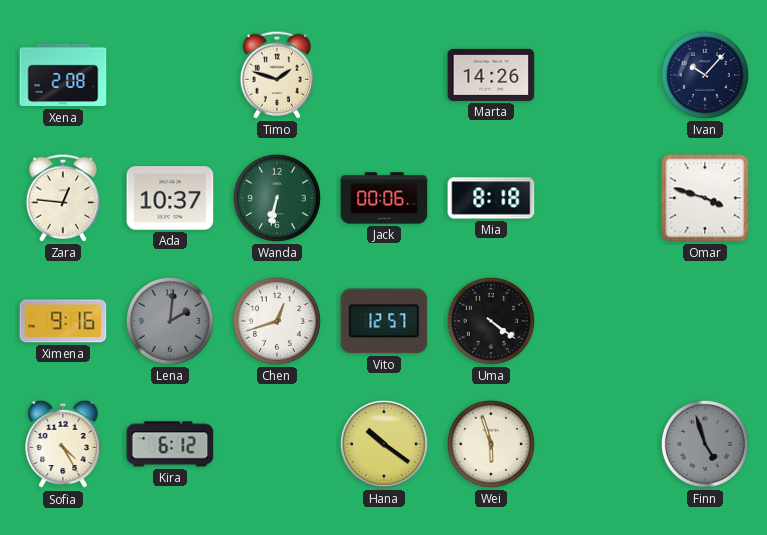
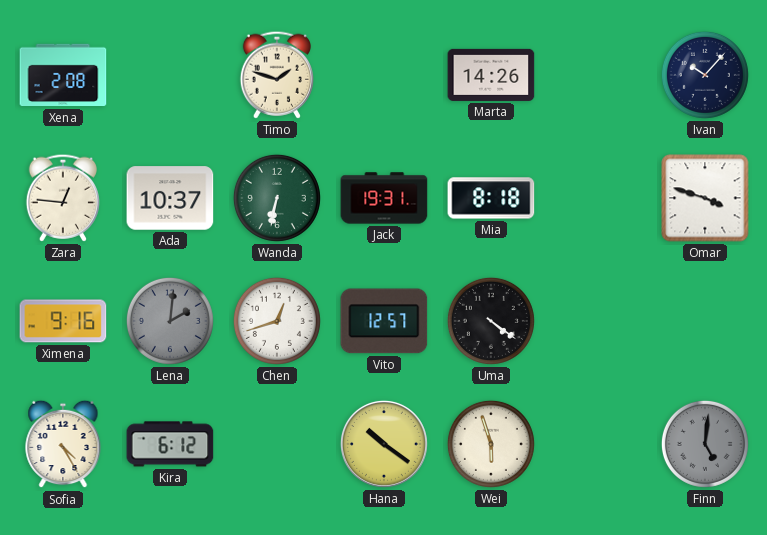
Jack: 00:06 -> 19:31
Finn: 4:57 -> 5:01
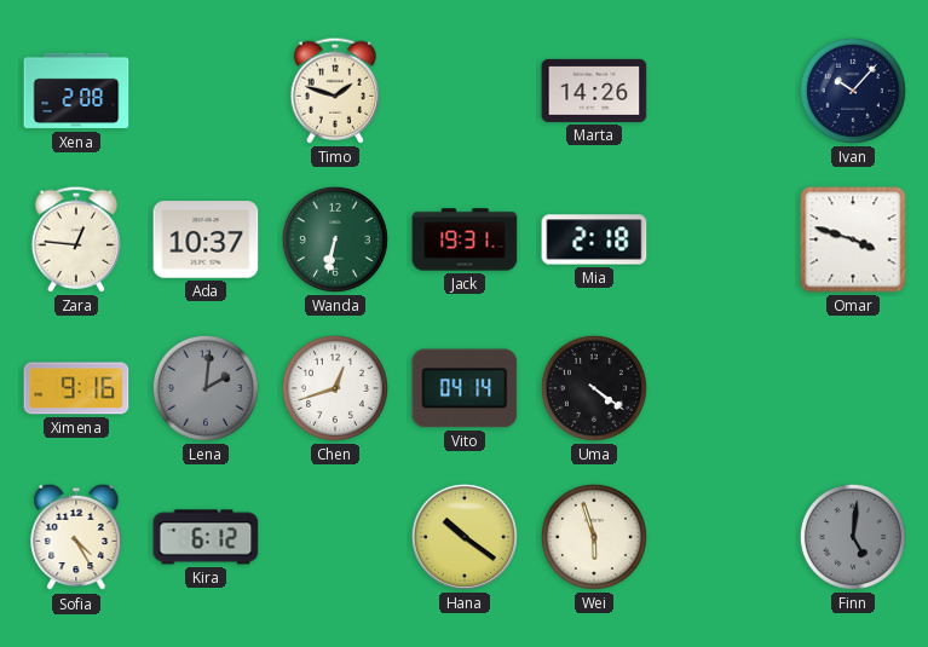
Mia: 8:18 -> 2:18
Vito: 12:57 -> 04:14
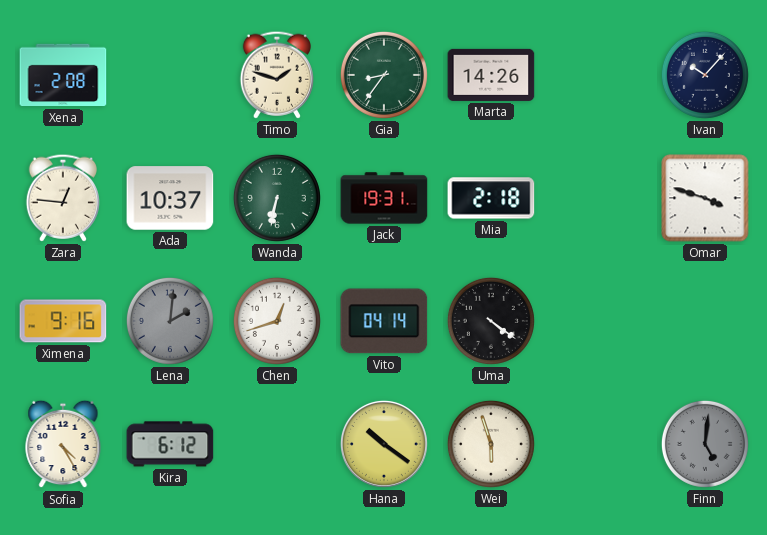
Gia: none -> 8:36
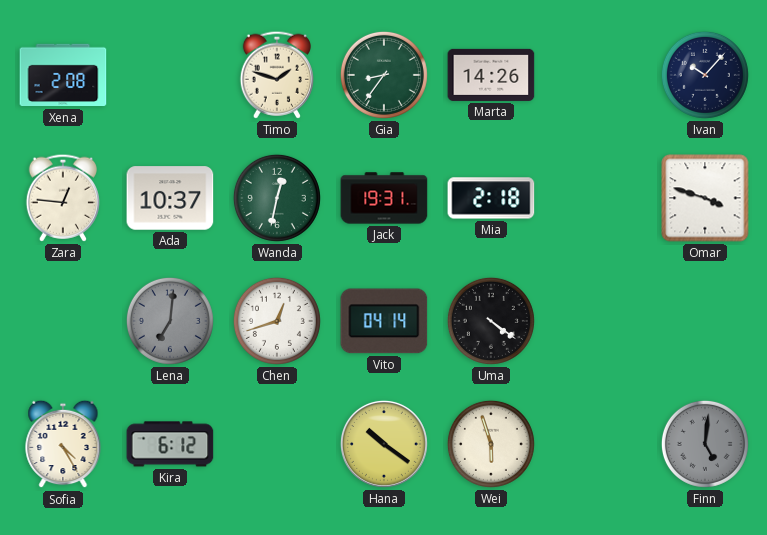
Wanda: 6:32 -> 12:32
Ximena: 9:16 -> none
Lena: 2:01 -> 7:01
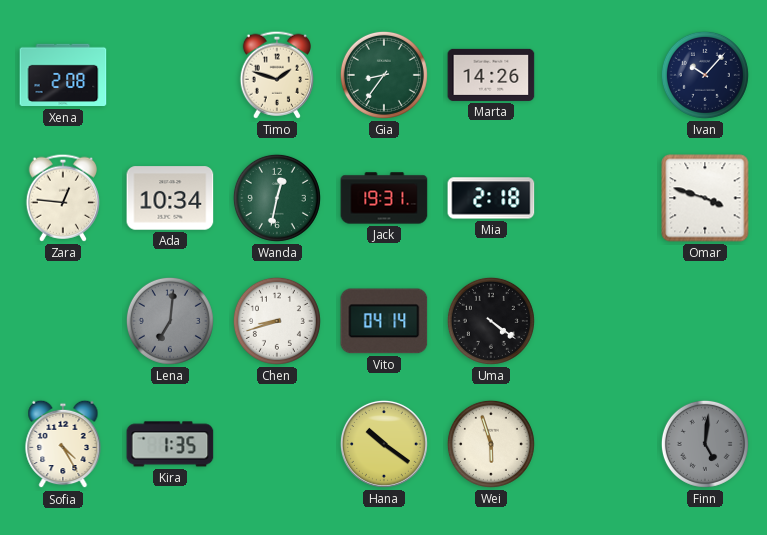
Ada: 10:37 -> 10:34
Chen: 12:42 -> 8:42
Kira: 6:12 -> 1:35
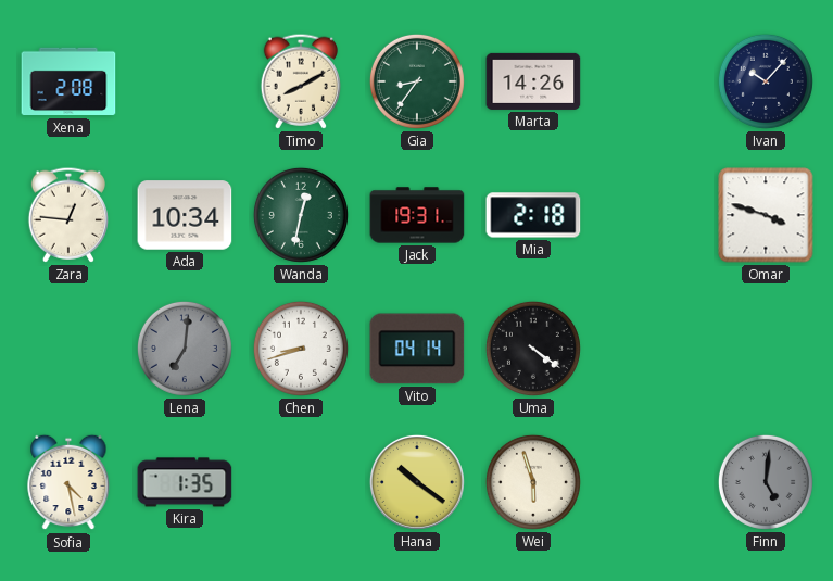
Timo: 1:48 -> 8:10
Sofia: 4:25 -> 4:28
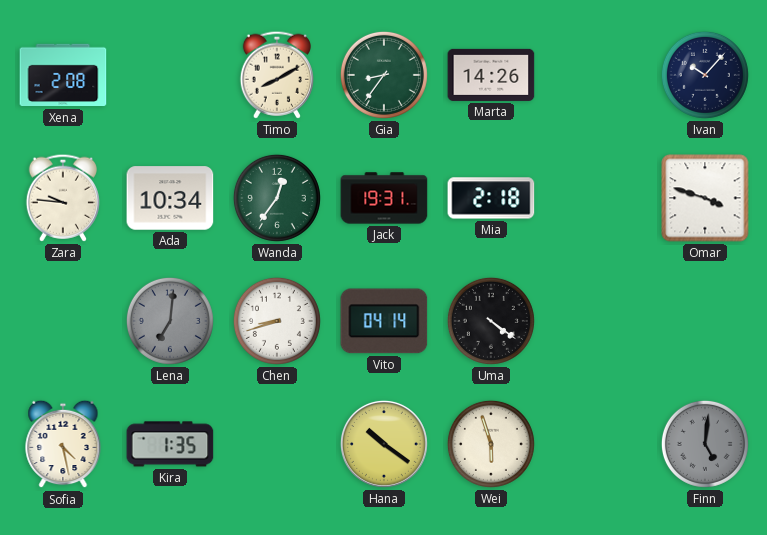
Zara: 12:46 -> 9:46
Wanda: 12:32 -> 12:36
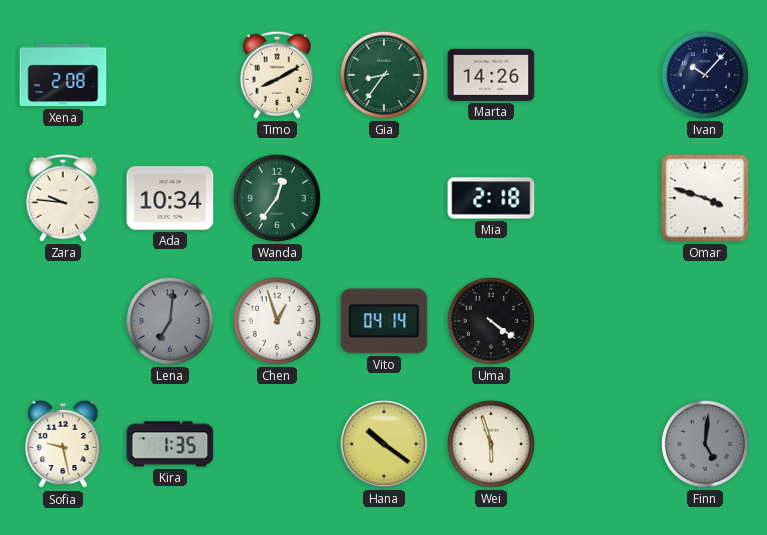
Jack: 19:31 -> none
Chen: 8:42 -> 12:57
Sofia: 4:28 -> 9:28
